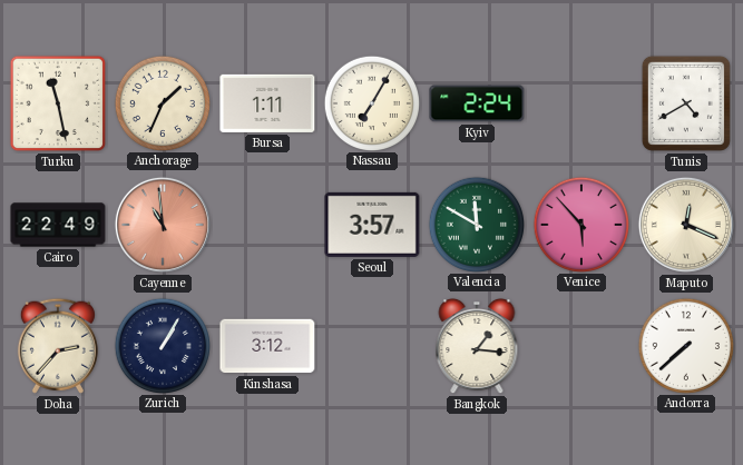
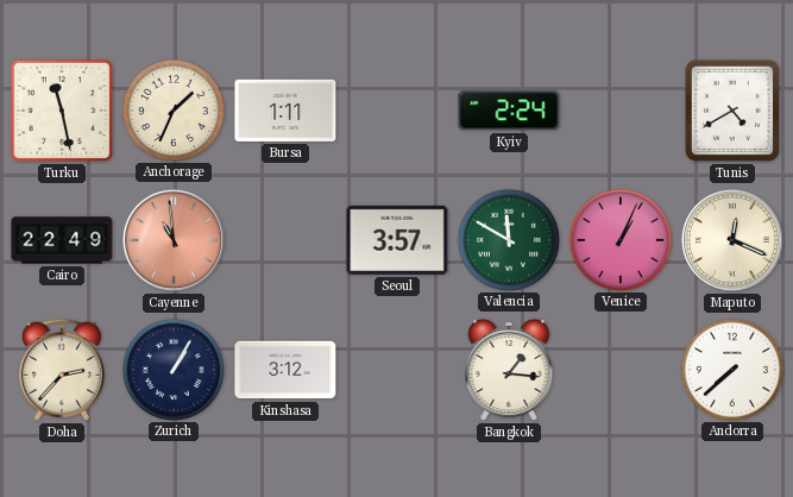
Nassau: 7:05 -> none
Venice: 5:53 -> 1:04
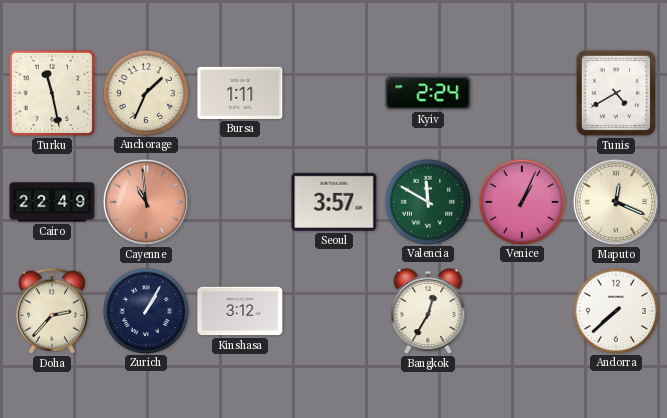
Bangkok: 1:16 -> 12:35
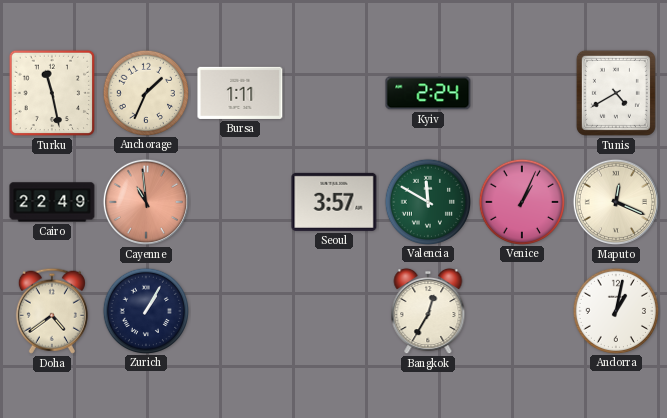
Doha: 2:37 -> 4:39
Kinshasa: 3:12 -> none
Andorra: 7:38 -> 1:02
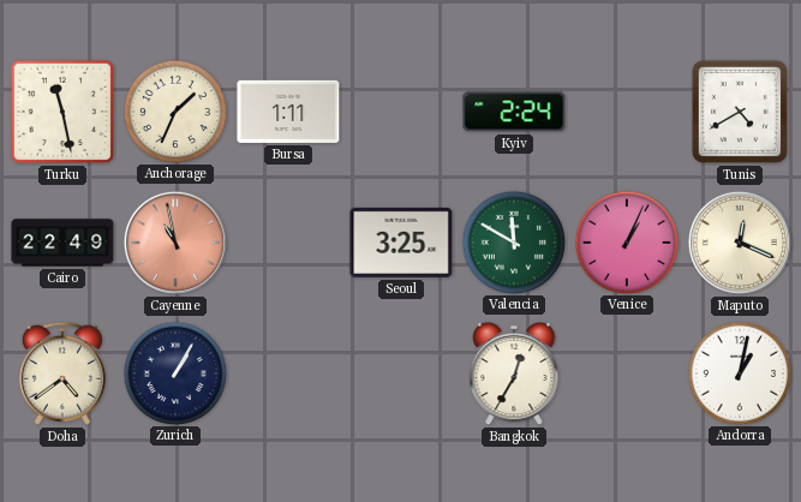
Cayenne: 10:59 -> 10:58
Seoul: 3:57 -> 3:25
